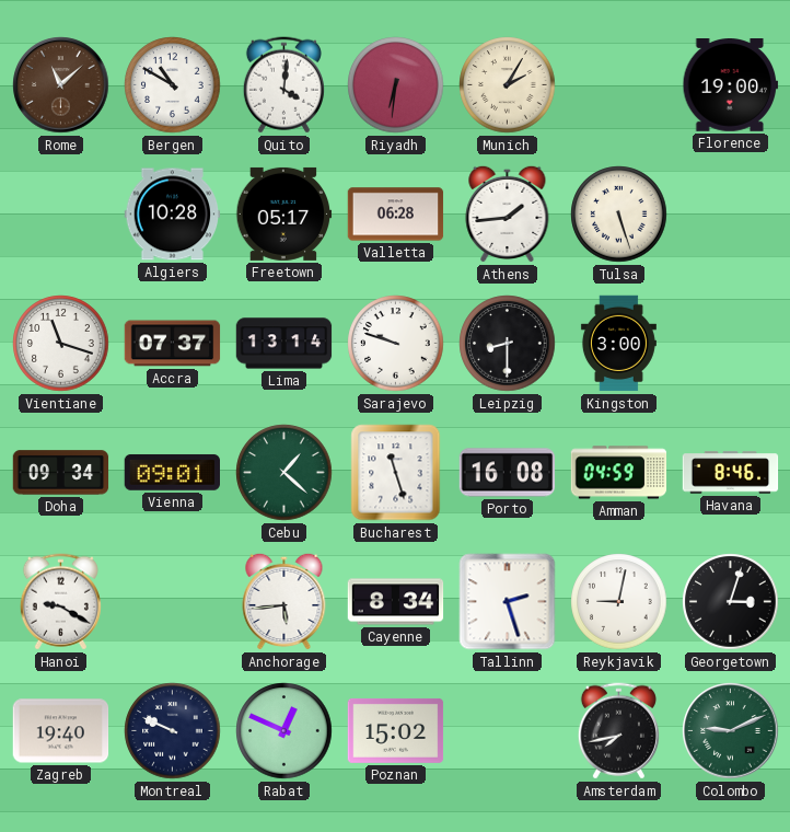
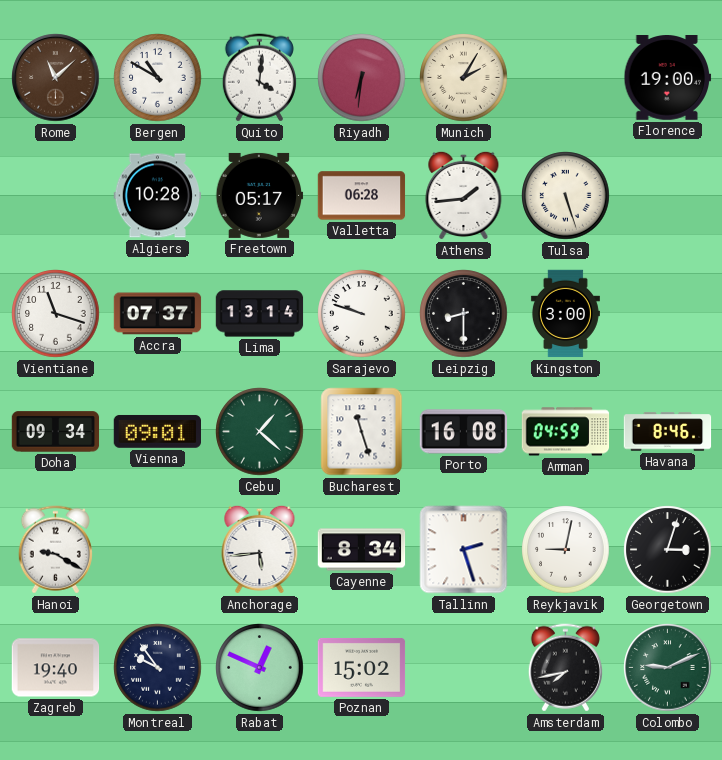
Montreal: 9:49 -> 9:54
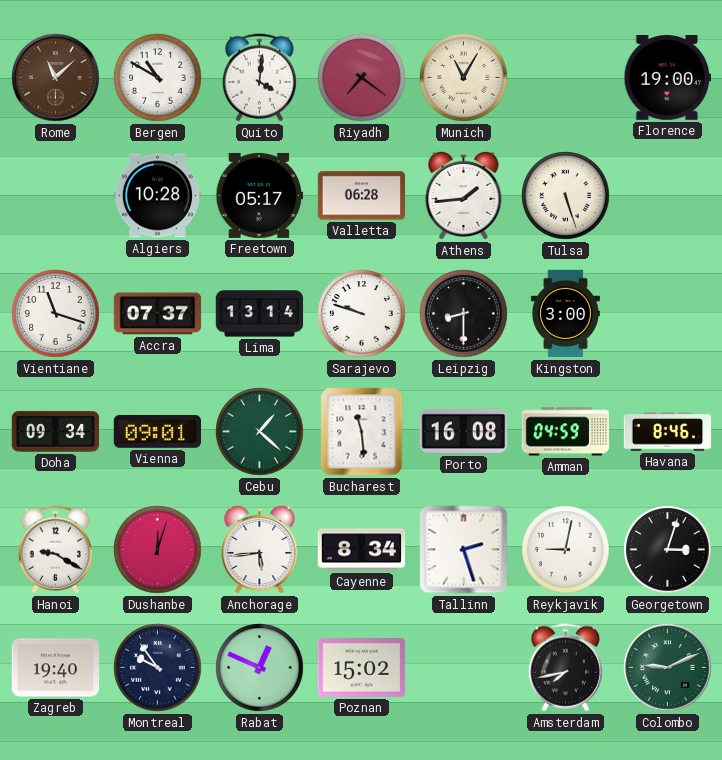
Riyadh: 6:31 -> 7:21
Munich: 2:05 -> 11:05
Bucharest: 11:27 -> 11:29
Dushanbe: none -> 12:03
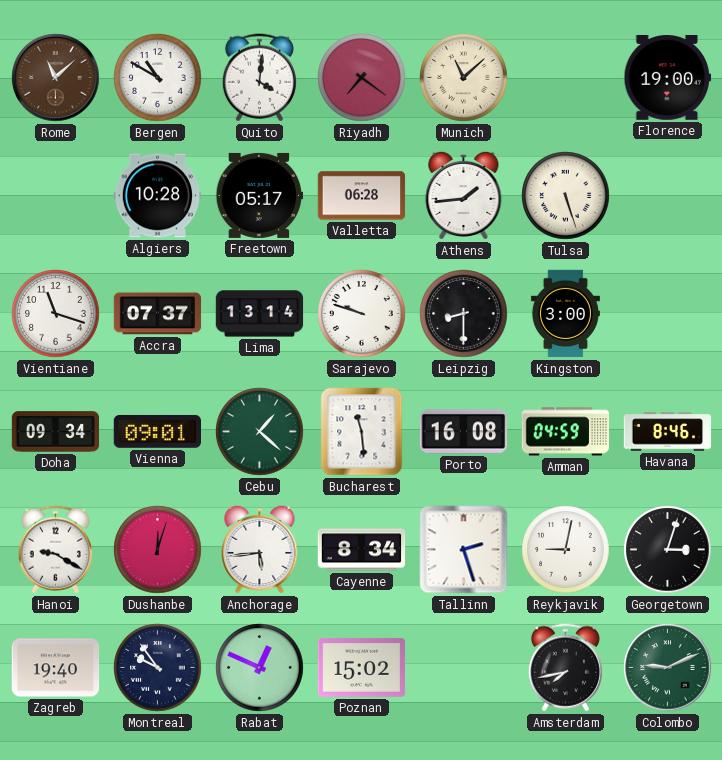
Munich: 11:05 -> 11:08
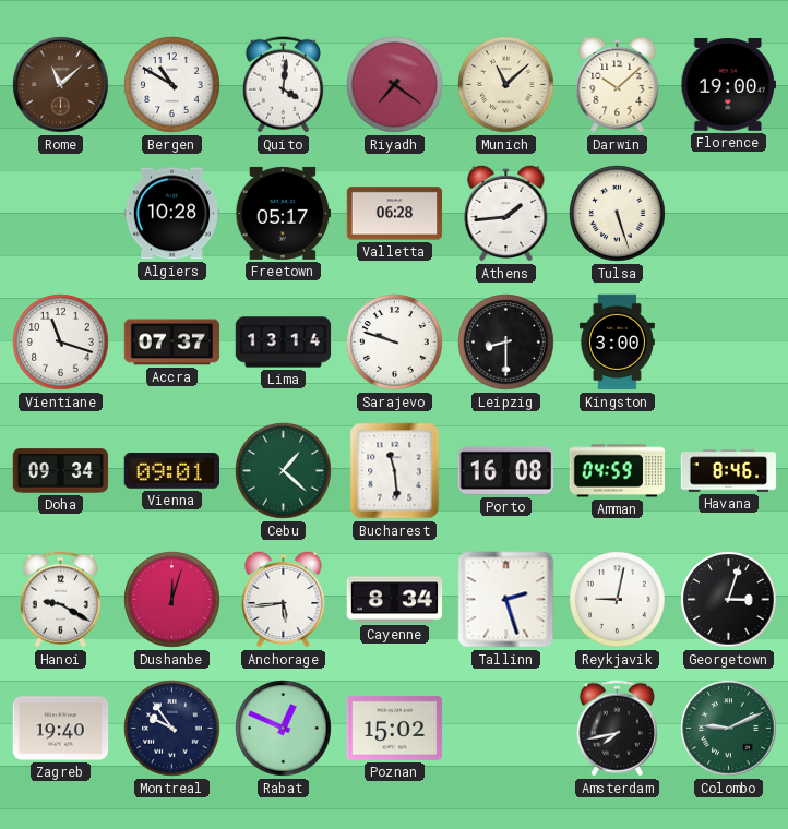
Darwin: none -> 10:08
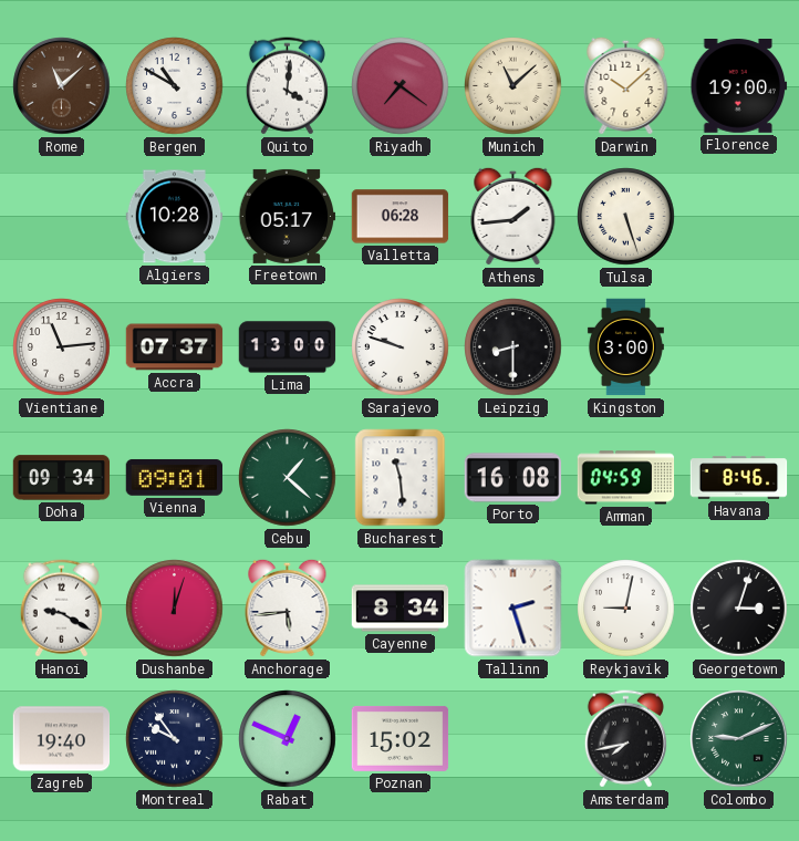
Vientiane: 11:18 -> 11:14
Lima: 13:14 -> 13:00
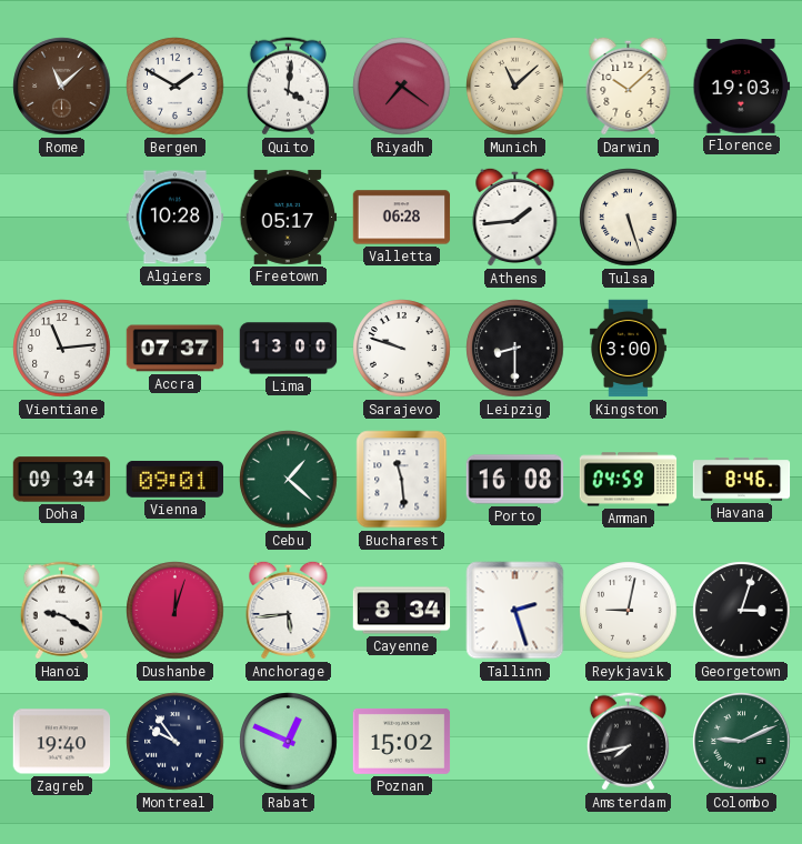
Bergen: 10:50 -> 1:50
Florence: 19:00 -> 19:03
